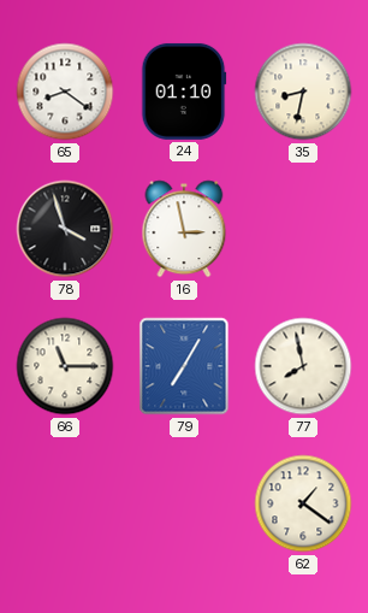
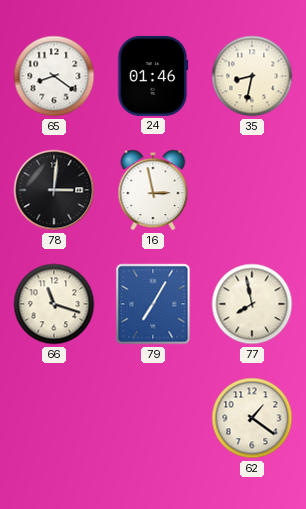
24: 01:10 -> 01:46
78: 3:57 -> 3:01
66: 11:15 -> 11:18
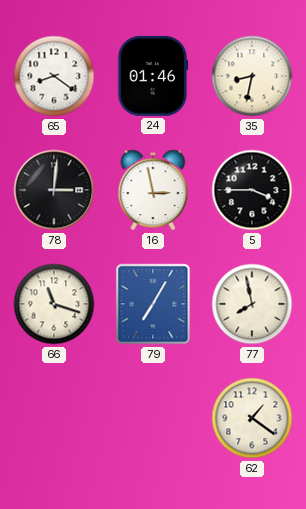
5: none -> 3:45
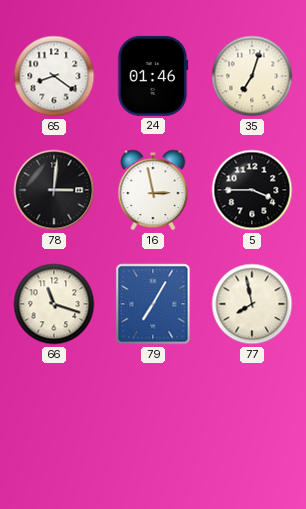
35: 8:32 -> 7:03
62: 1:21 -> none
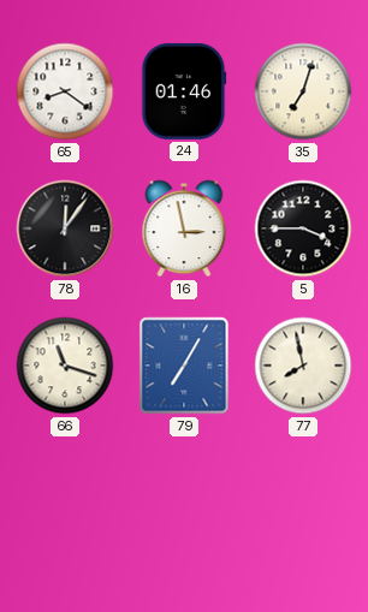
78: 3:01 -> 12:06
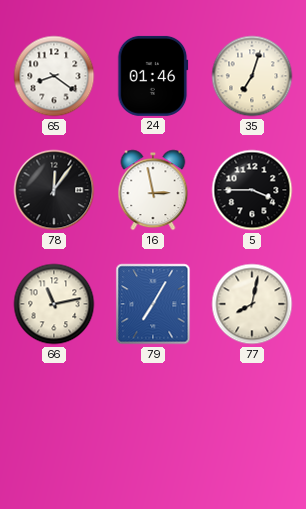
66: 11:18 -> 11:13
77: 7:58 -> 8:02
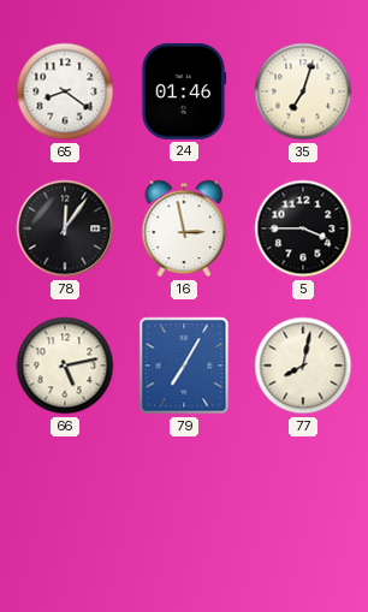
66: 11:13 -> 5:13
